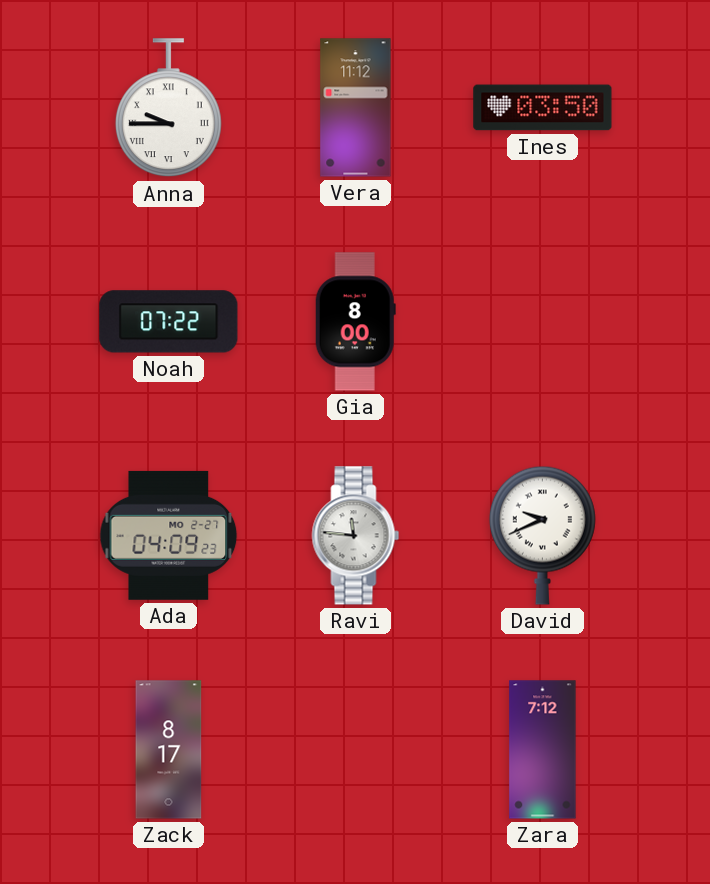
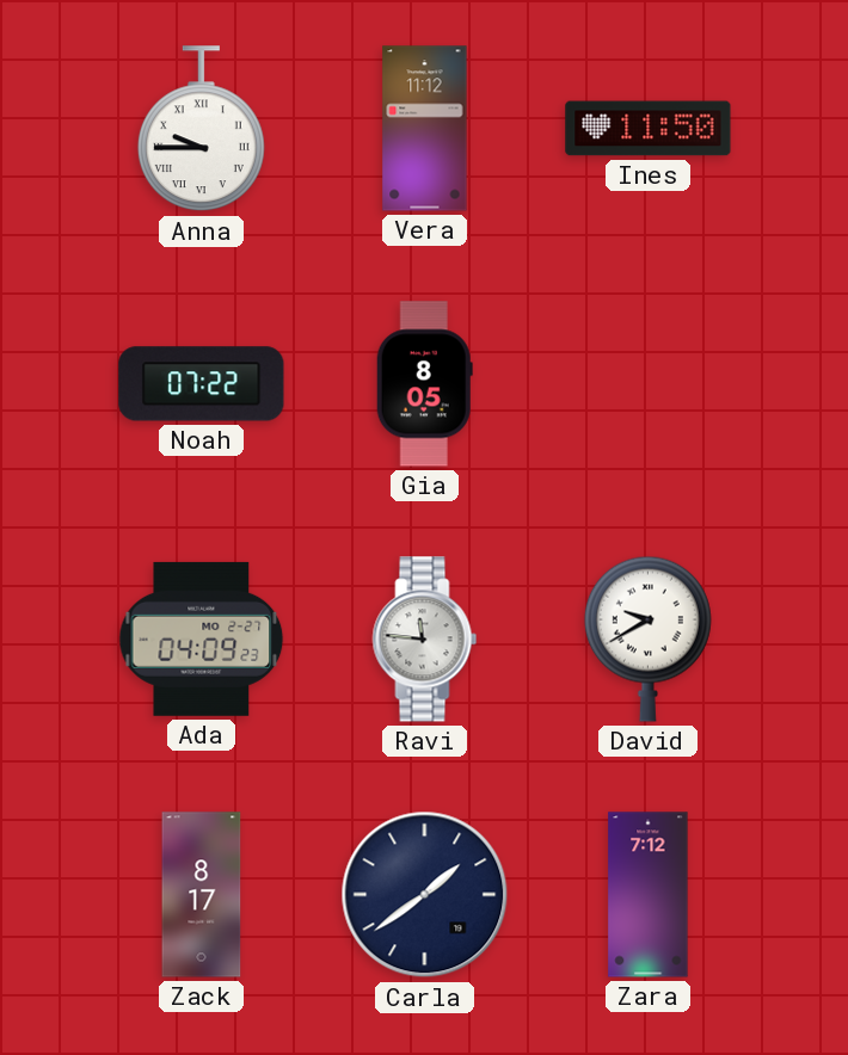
Ines: 03:50 -> 11:50
Gia: 8:00 -> 8:05
David: 9:41 -> 9:40
Carla: none -> 1:39
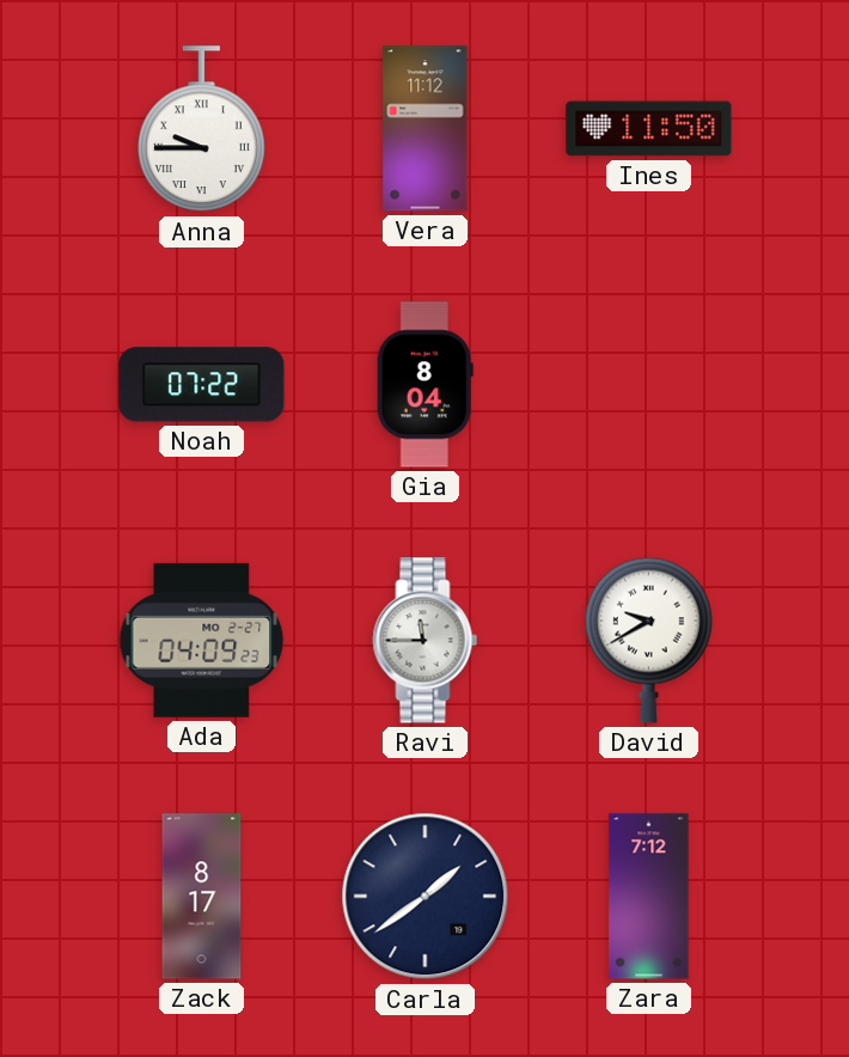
Gia: 8:05 -> 8:04
Ravi: 11:46 -> 11:45
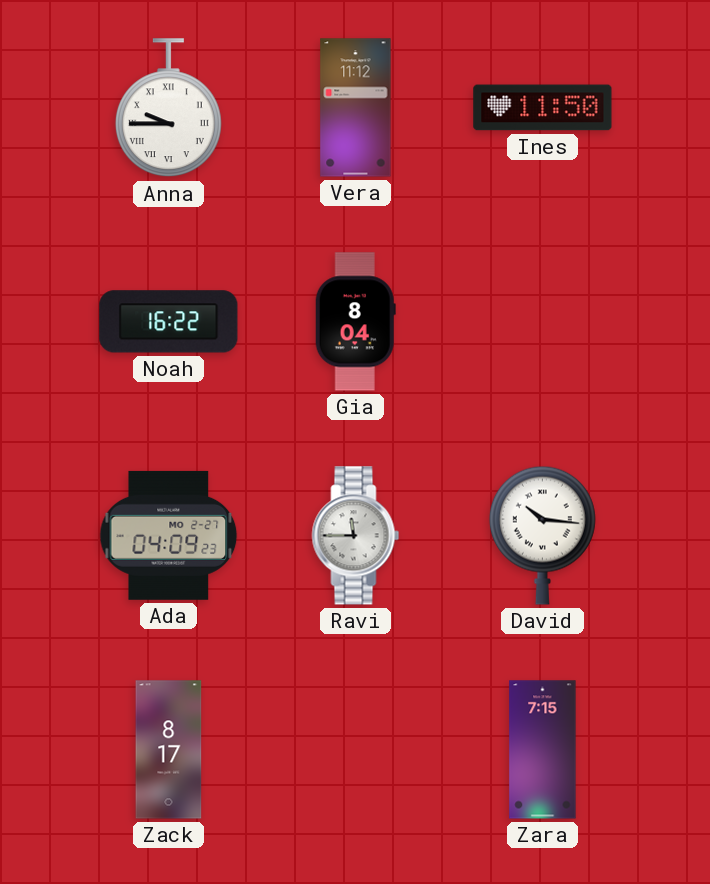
Noah: 07:22 -> 16:22
David: 9:40 -> 10:16
Carla: 1:39 -> none
Zara: 7:12 -> 7:15
